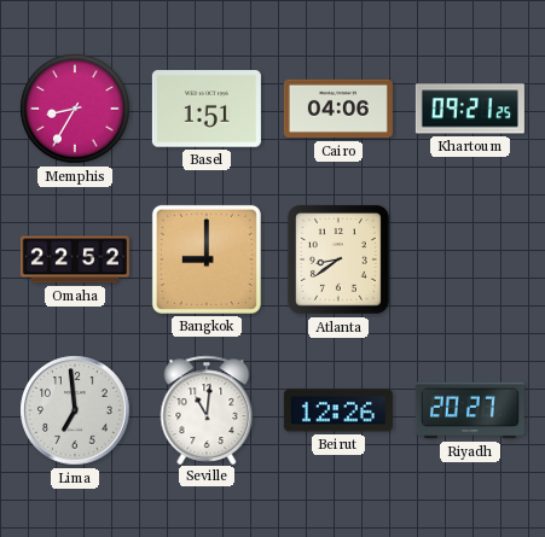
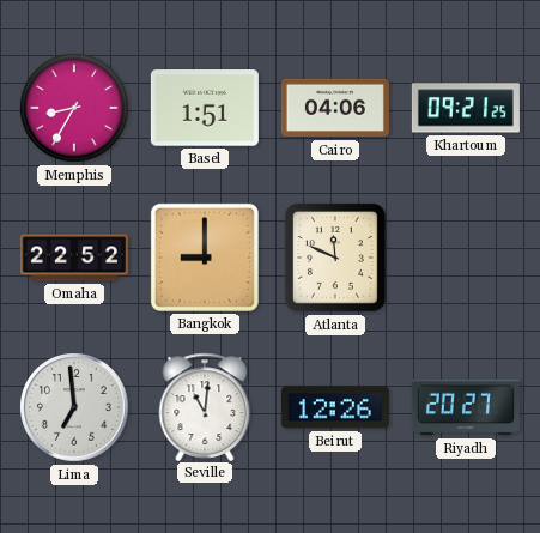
Atlanta: 8:39 -> 11:49
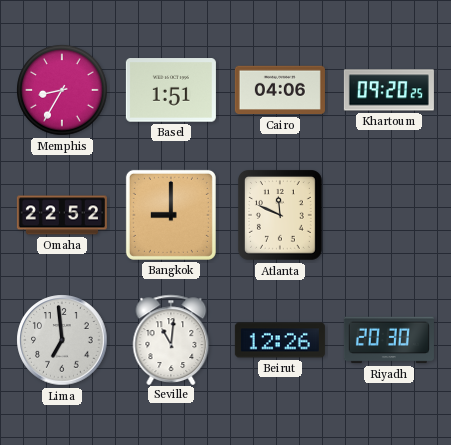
Khartoum: 09:21 -> 09:20
Riyadh: 20:27 -> 20:30
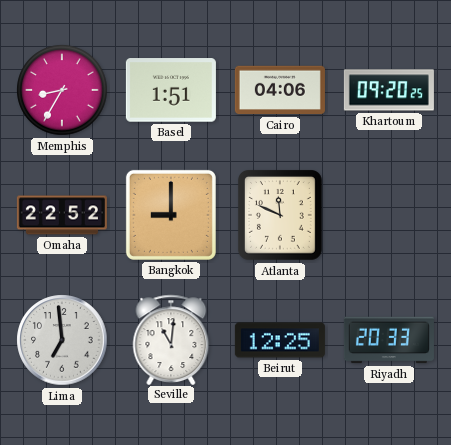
Beirut: 12:26 -> 12:25
Riyadh: 20:30 -> 20:33
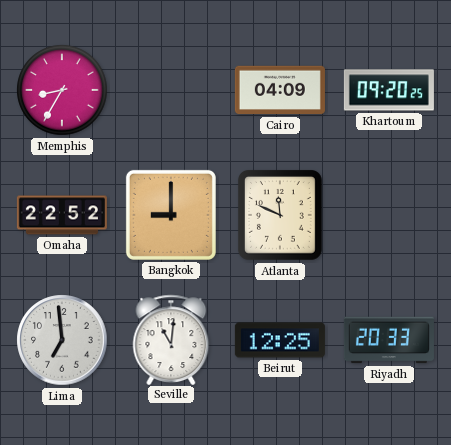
Basel: 1:51 -> none
Cairo: 04:06 -> 04:09
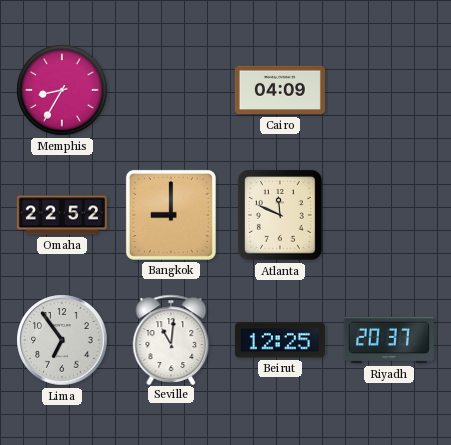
Khartoum: 09:20 -> none
Lima: 6:59 -> 6:54
Riyadh: 20:33 -> 20:37
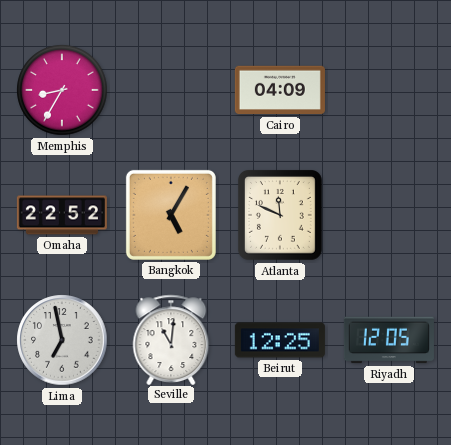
Bangkok: 9:00 -> 5:05
Lima: 6:54 -> 6:58
Riyadh: 20:37 -> 12:05
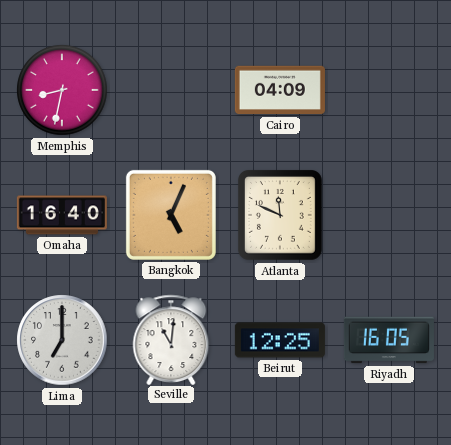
Memphis: 8:35 -> 8:32
Omaha: 22:52 -> 16:40
Bangkok: 5:05 -> 5:04
Lima: 6:58 -> 7:00
Riyadh: 12:05 -> 16:05
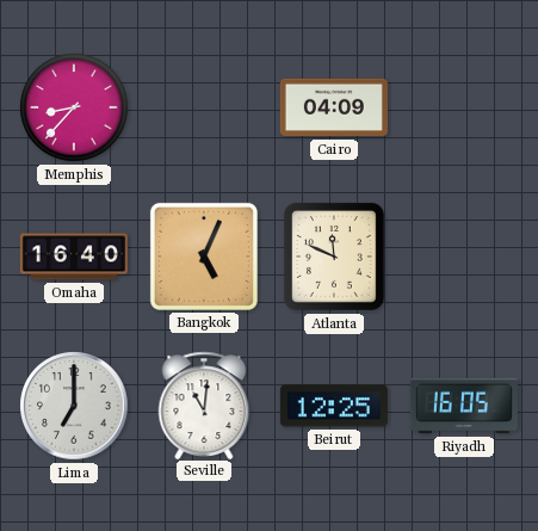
Memphis: 8:32 -> 8:37
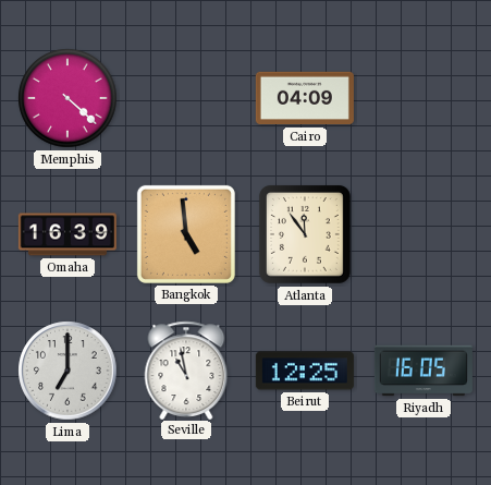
Memphis: 8:37 -> 4:22
Omaha: 16:40 -> 16:39
Bangkok: 5:04 -> 4:59
Atlanta: 11:49 -> 11:54
Seville: 11:01 -> 10:58
